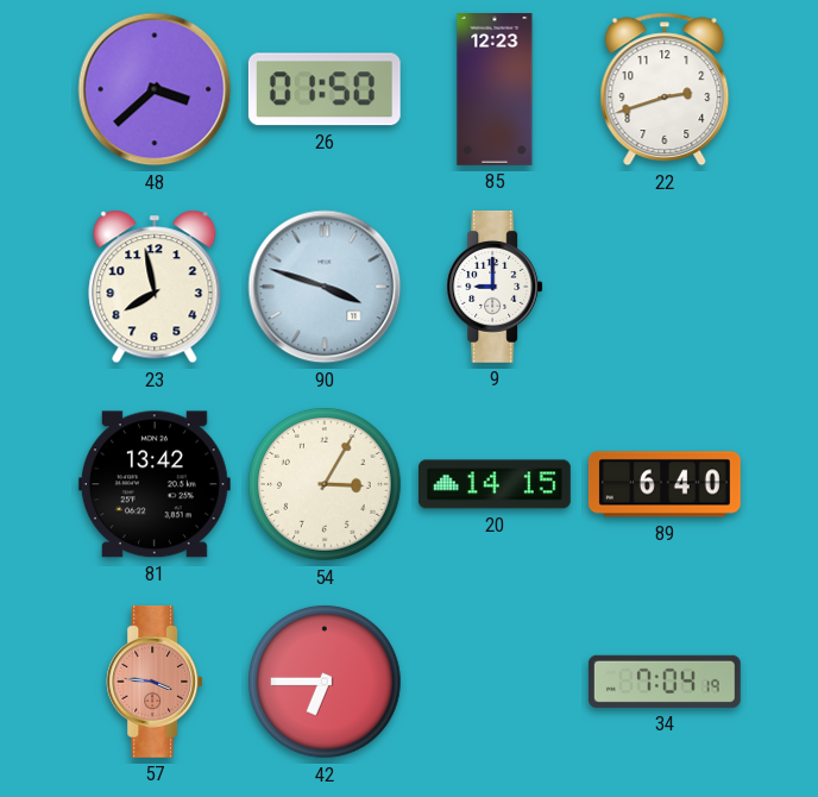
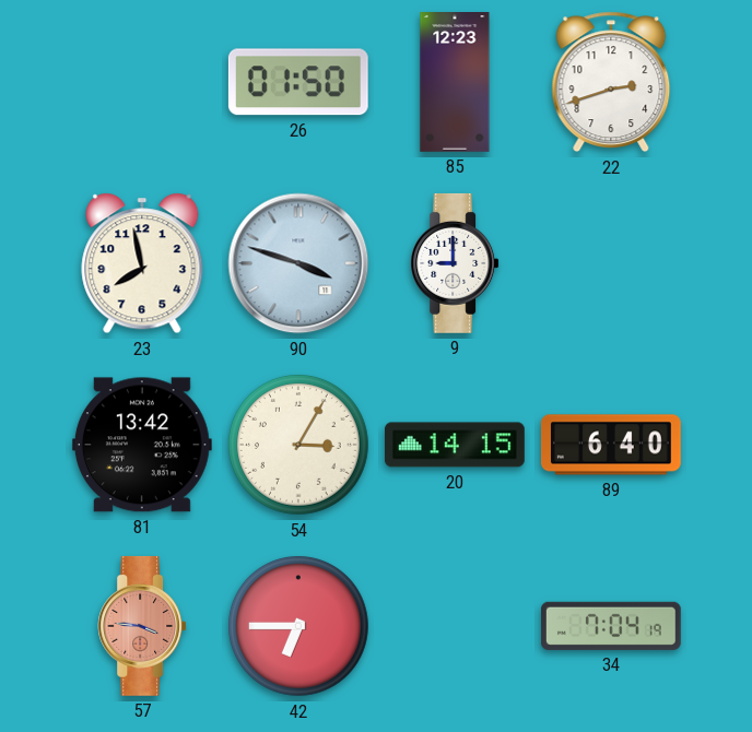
48: 3:38 -> none
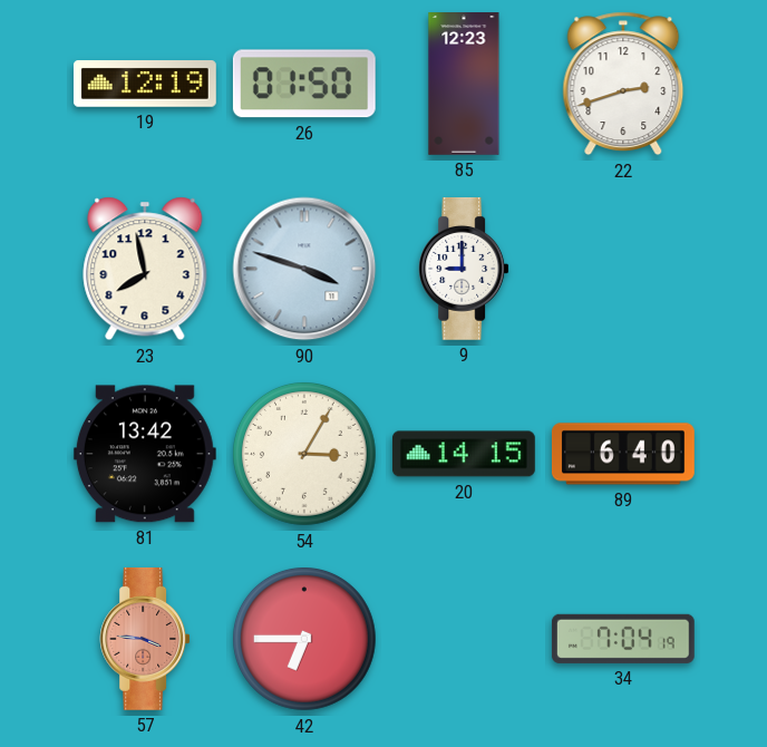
19: none -> 12:19
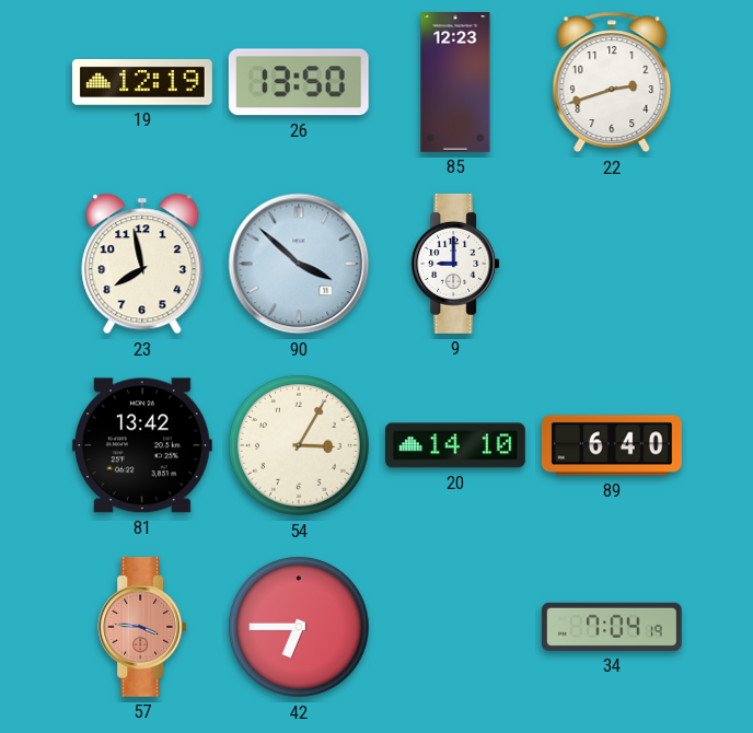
26: 01:50 -> 13:50
90: 3:48 -> 3:52
20: 14:15 -> 14:10
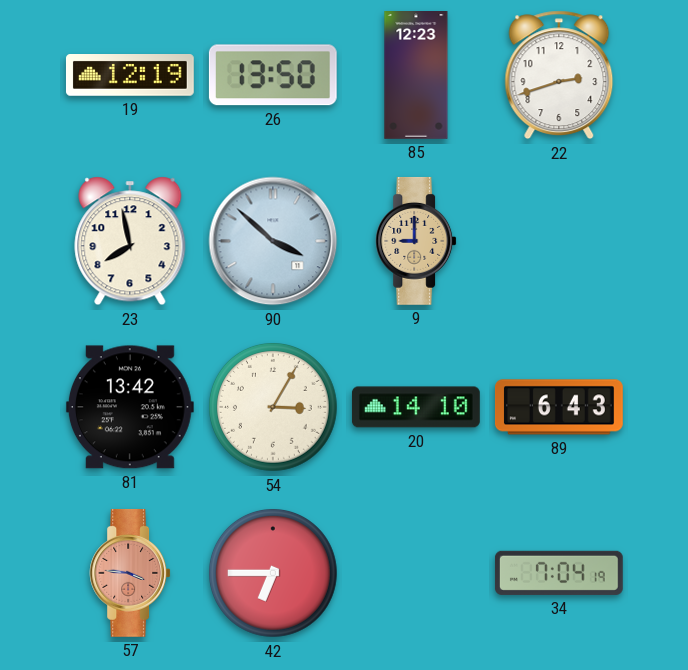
9 dial: white -> champagne
89: 6:40 -> 6:43
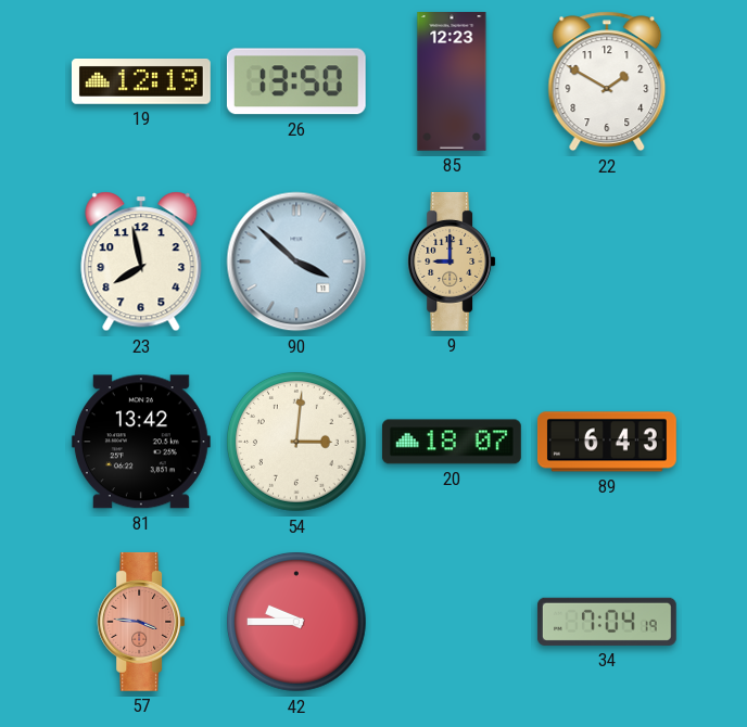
22: 2:42 -> 1:50
54: 3:05 -> 3:01
20: 14:10 -> 18:07
42: 6:45 -> 9:45
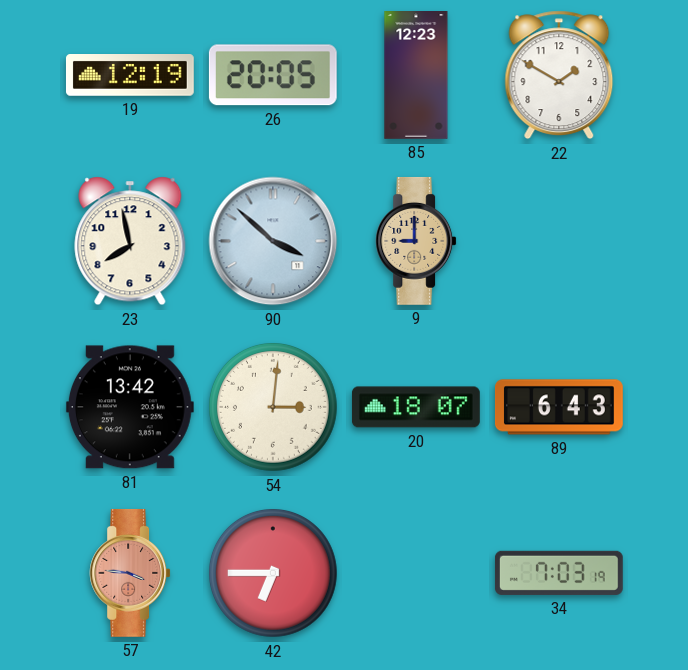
26: 13:50 -> 20:05
42: 9:45 -> 6:45
34: 7:04 -> 7:03
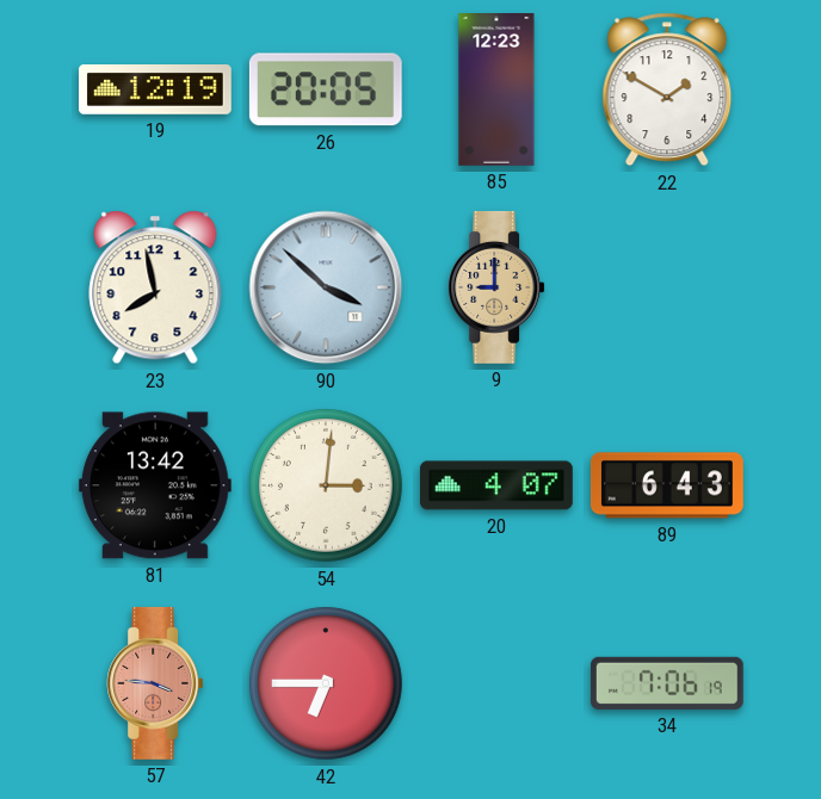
20: 18:07 -> 4:07
34: 7:03 -> 7:06
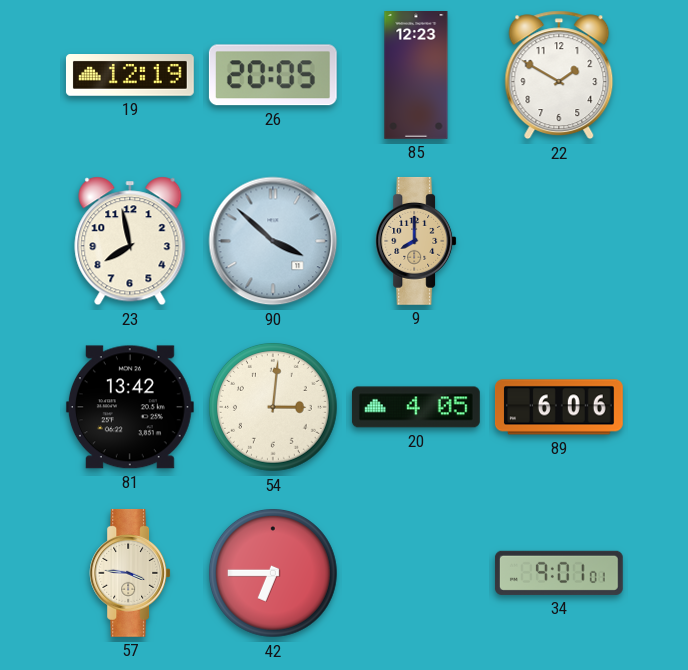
9: 9:00 -> 8:00
20: 4:07 -> 4:05
89: 6:43 -> 6:06
57 dial: salmon -> cream
34: 7:06 -> 9:01
